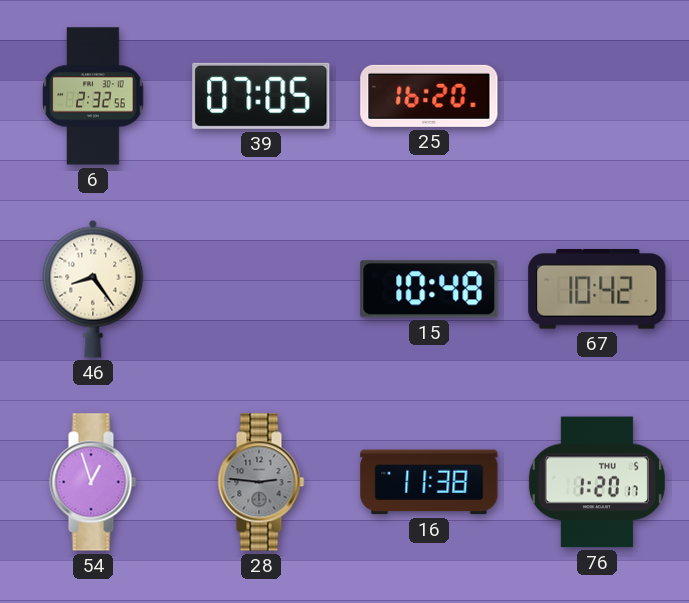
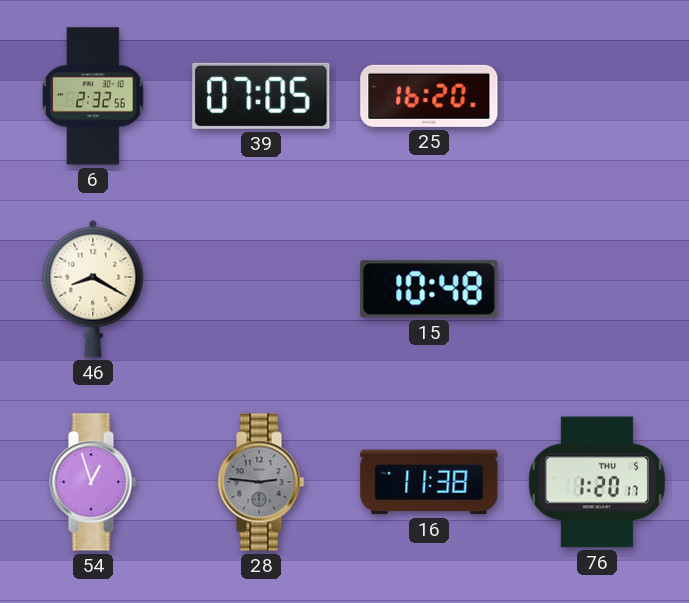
46: 8:24 -> 8:20
67: 10:42 -> none
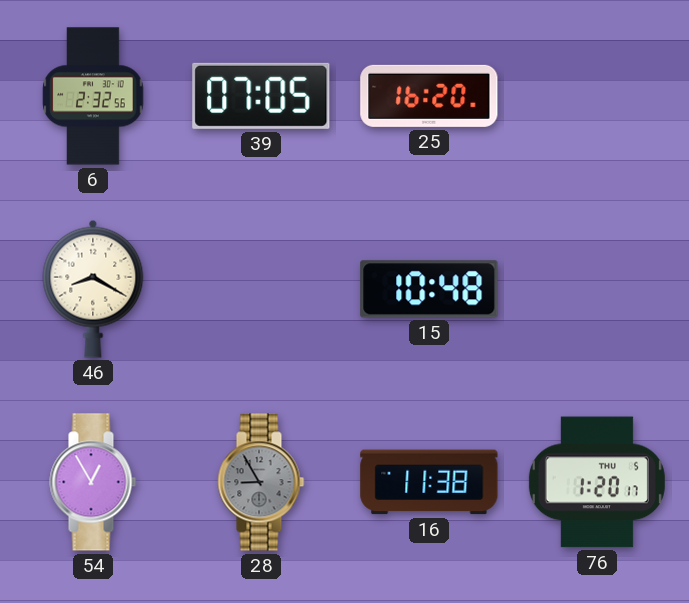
54: 12:57 -> 12:55
28: 2:46 -> 8:55
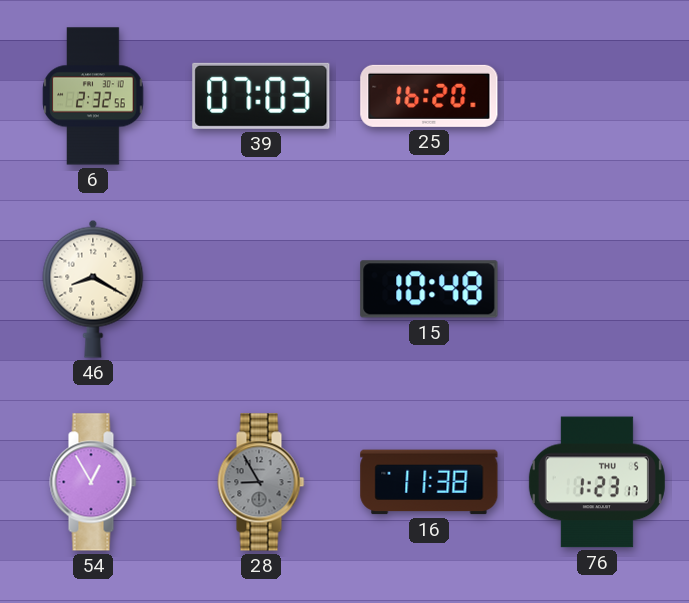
39: 07:05 -> 07:03
76: 1:20 -> 1:23
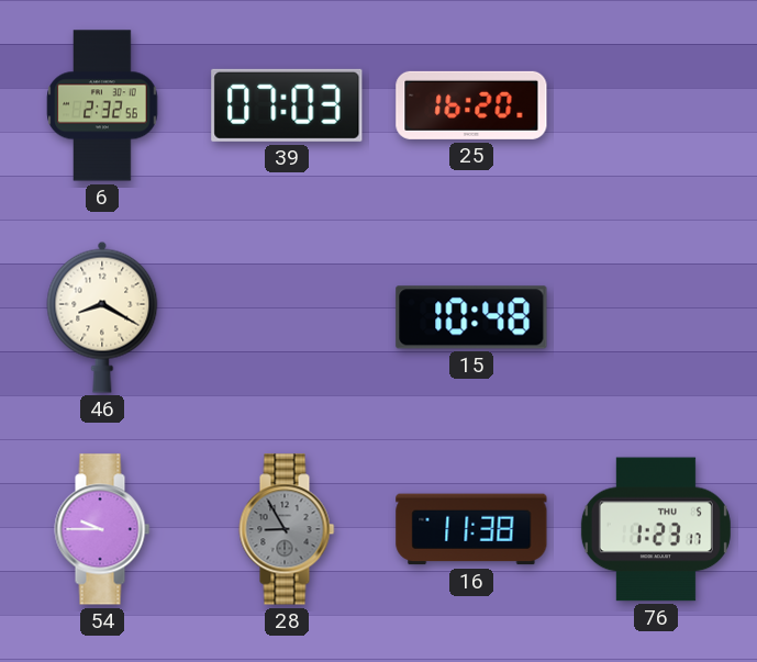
54: 12:55 -> 9:45
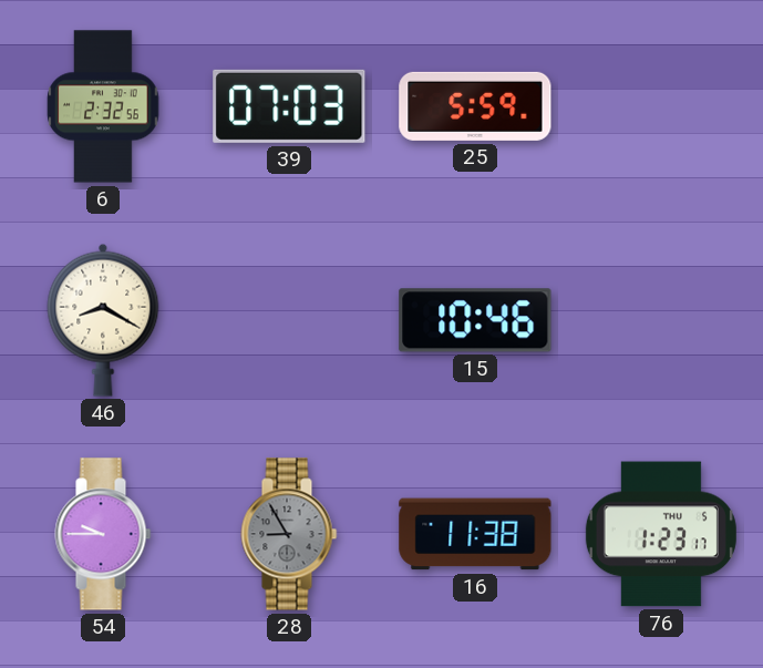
25: 16:20 -> 5:59
15: 10:48 -> 10:46
